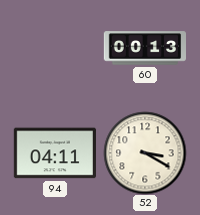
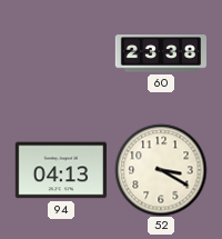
60: 00:13 -> 23:38
94: 04:11 -> 04:13
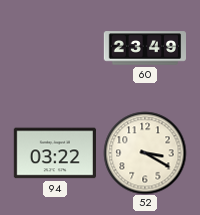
60: 23:38 -> 23:49
94: 04:13 -> 03:22
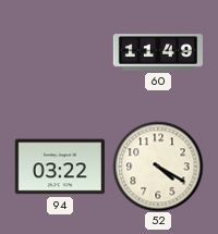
60: 23:49 -> 11:49
52: 3:20 -> 4:20
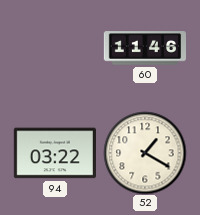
60: 11:49 -> 11:46
52: 4:20 -> 1:20
